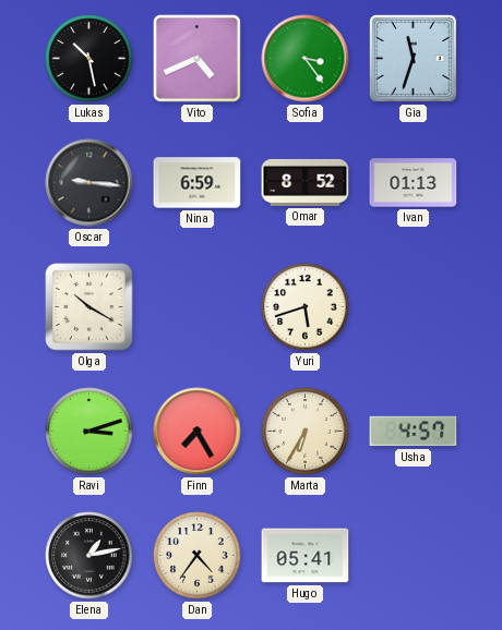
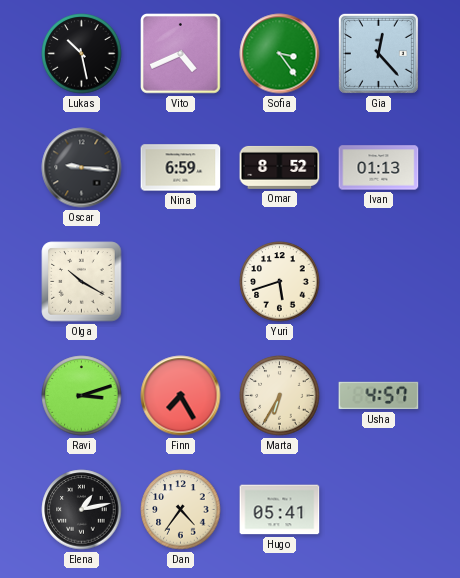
Gia: 11:33 -> 12:23
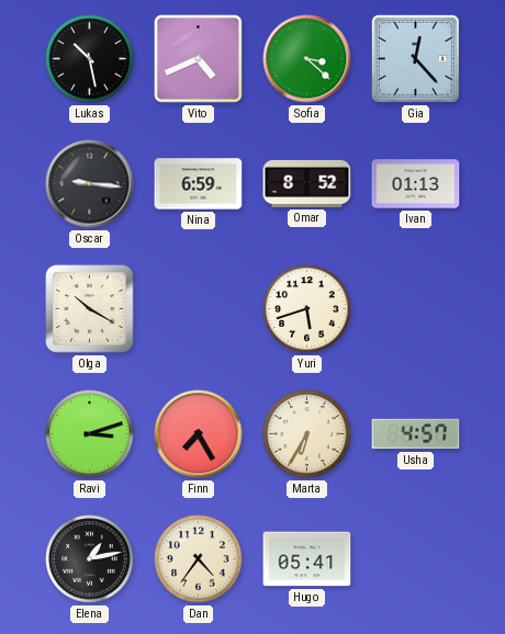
Sofia: 3:24 -> 3:22
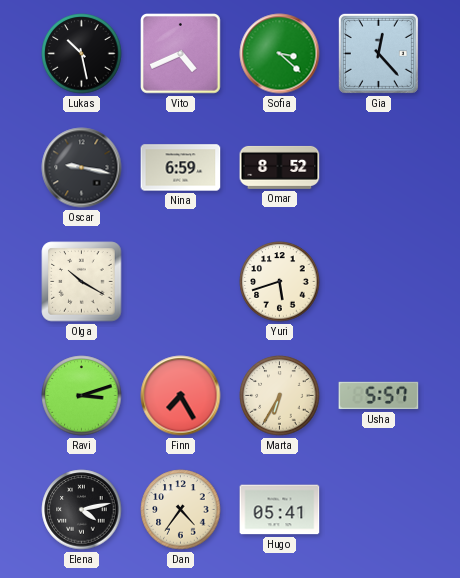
Oscar: 9:16 -> 9:17
Ivan: 01:13 -> none
Usha: 4:57 -> 5:57
Elena: 1:13 -> 4:13
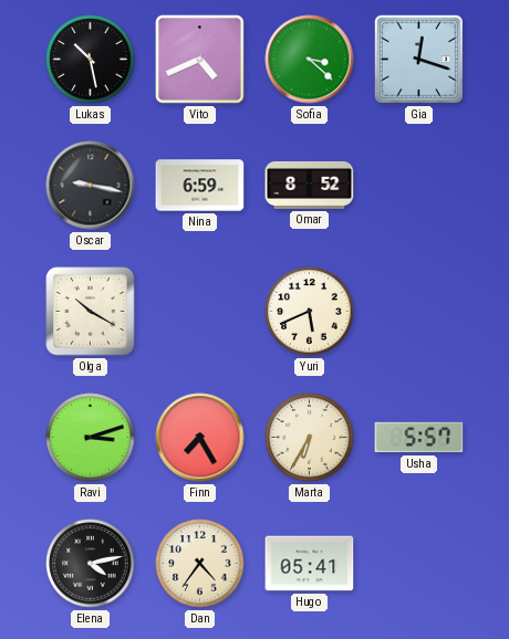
Gia: 12:23 -> 12:18
Yuri: 5:42 -> 5:41
